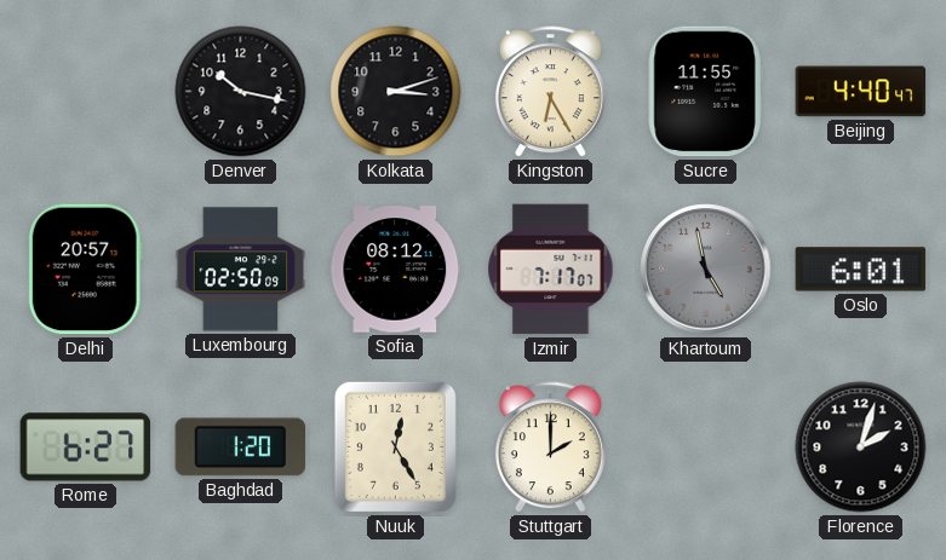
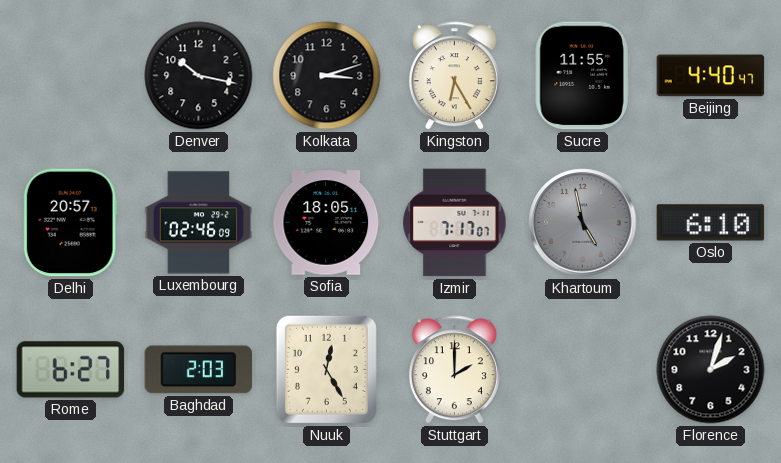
Luxembourg: 02:50 -> 02:46
Sofia: 08:12 -> 18:05
Oslo: 6:01 -> 6:10
Baghdad: 1:20 -> 2:03
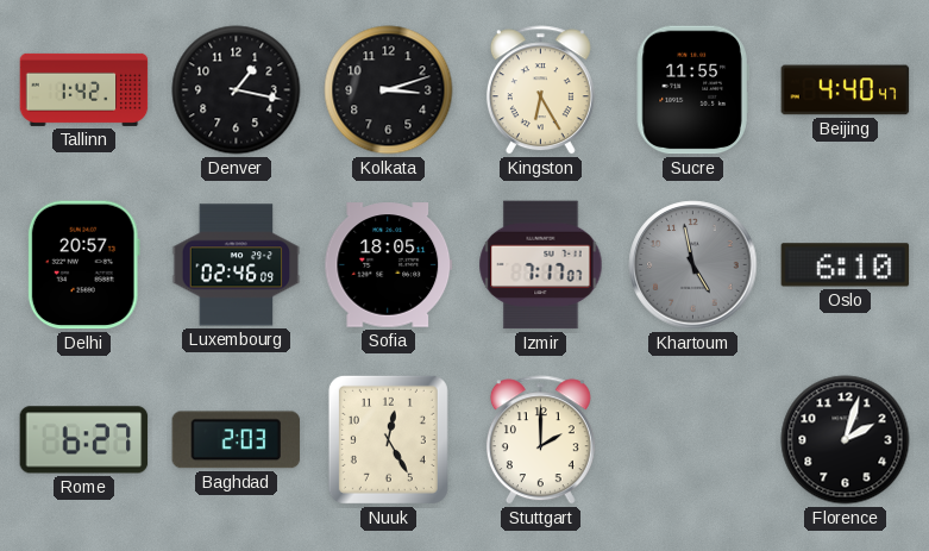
Tallinn: none -> 1:42
Denver: 10:17 -> 1:17
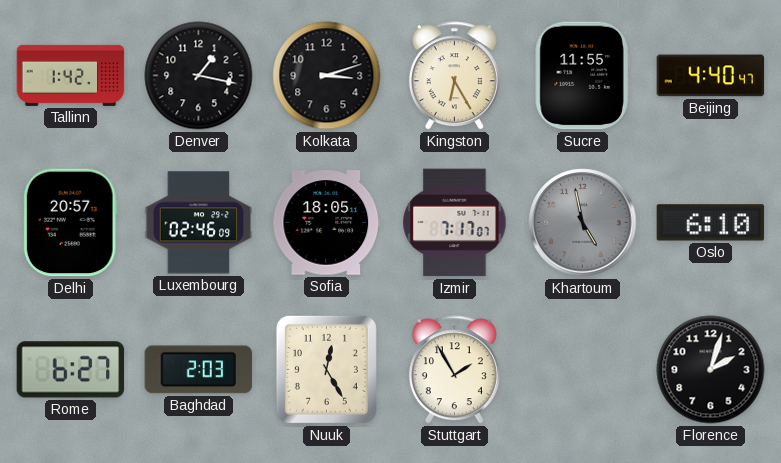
Stuttgart: 2:00 -> 1:55
